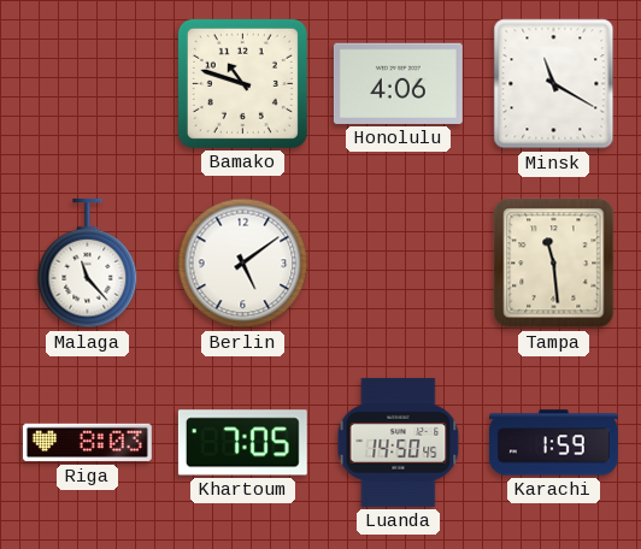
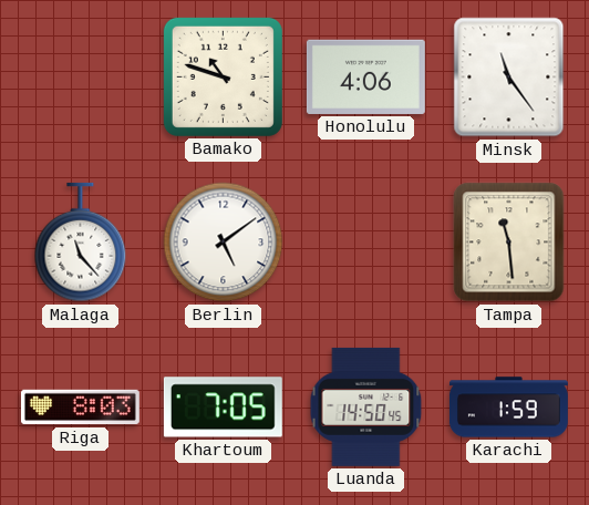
Minsk: 11:20 -> 11:24
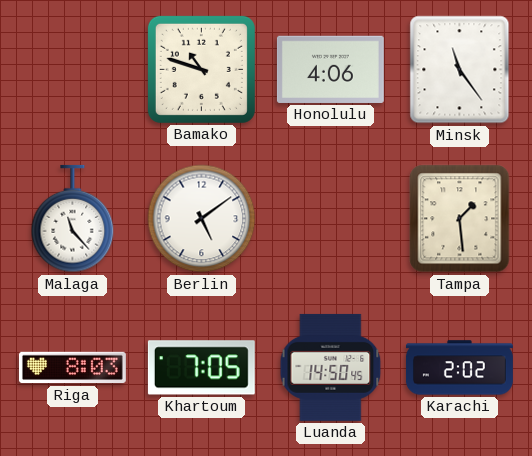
Tampa: 11:29 -> 1:29
Karachi: 1:59 -> 2:02
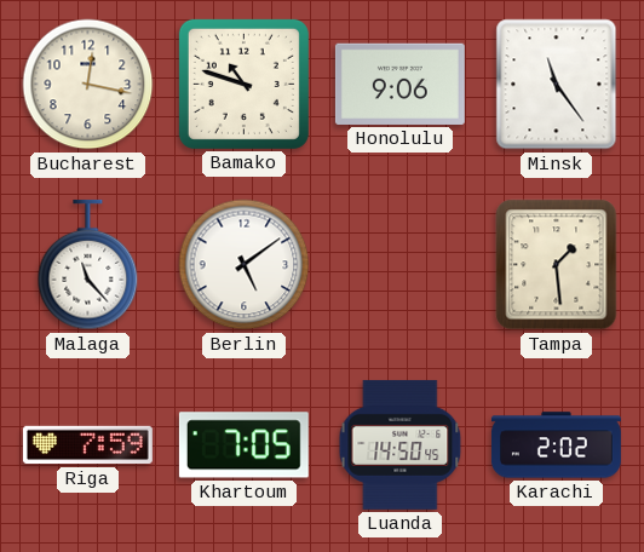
Bucharest: none -> 12:17
Honolulu: 4:06 -> 9:06
Riga: 8:03 -> 7:59
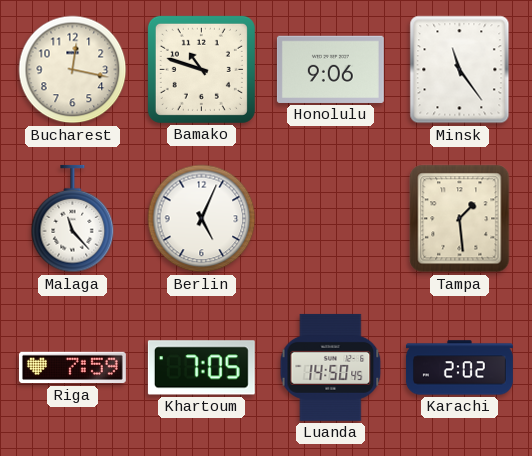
Berlin: 5:09 -> 5:04
